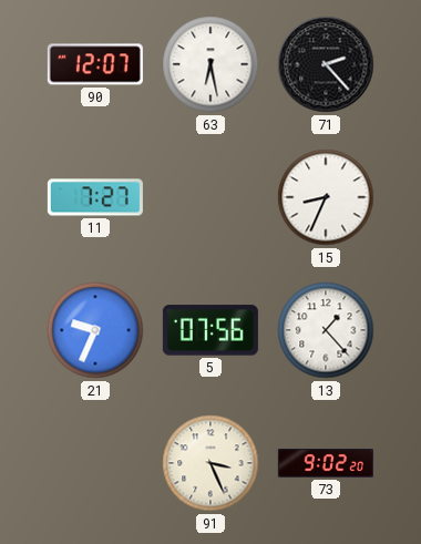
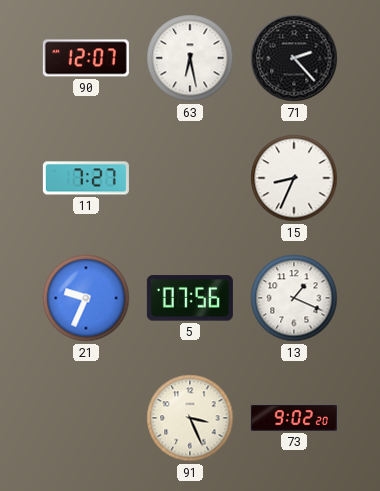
13: 1:23 -> 1:19
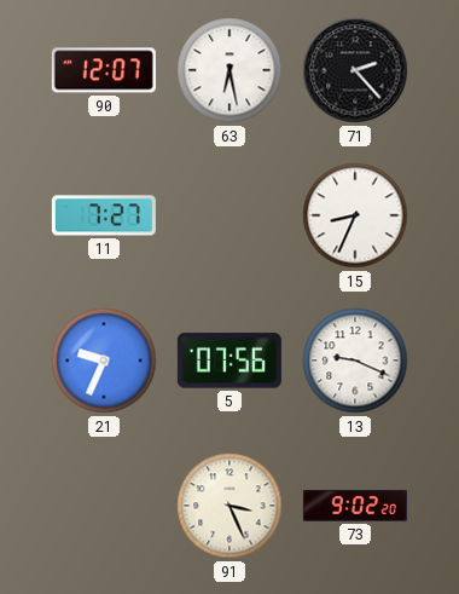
13: 1:19 -> 9:19
